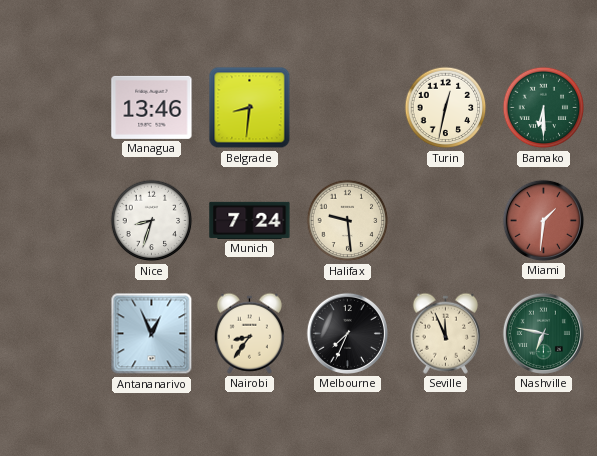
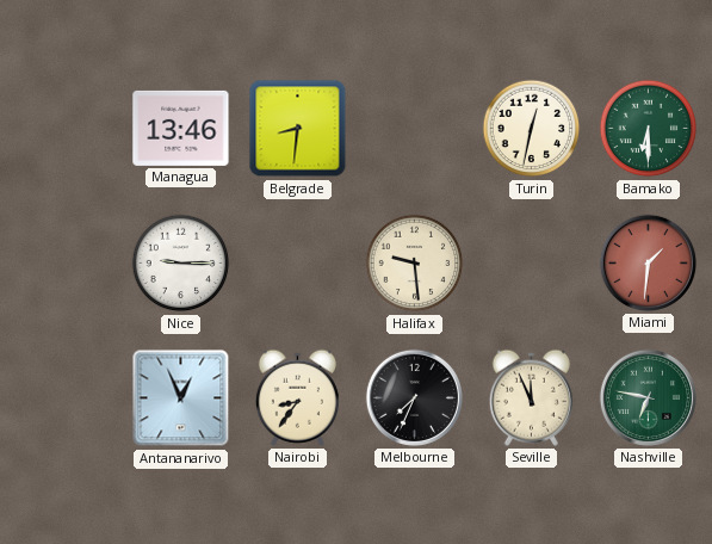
Nice: 8:33 -> 9:15
Munich: 7:24 -> none
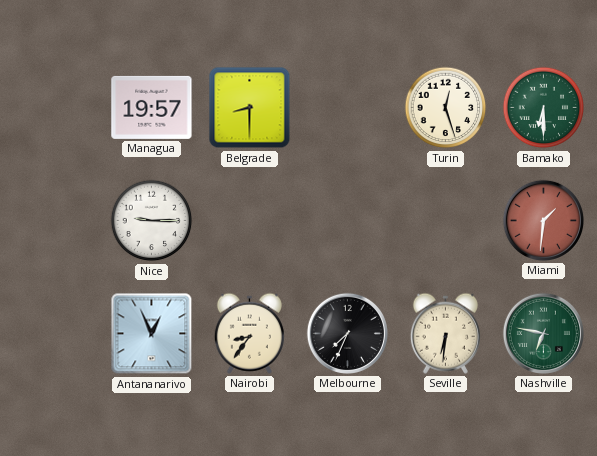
Managua: 13:46 -> 19:57
Belgrade: 8:31 -> 8:30
Turin: 12:32 -> 12:27
Halifax: 9:29 -> none
Seville: 11:56 -> 6:31
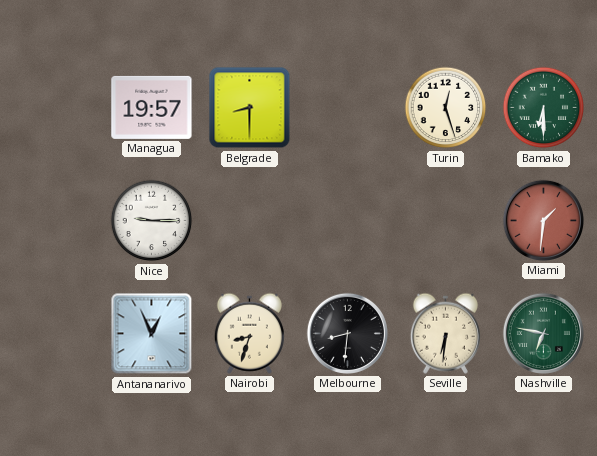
Nairobi: 8:36 -> 8:33
Melbourne: 7:34 -> 8:31
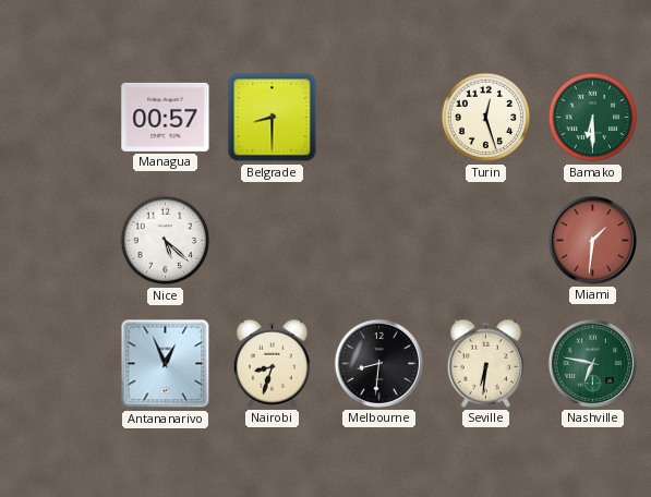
Managua: 19:57 -> 00:57
Nice: 9:15 -> 5:22
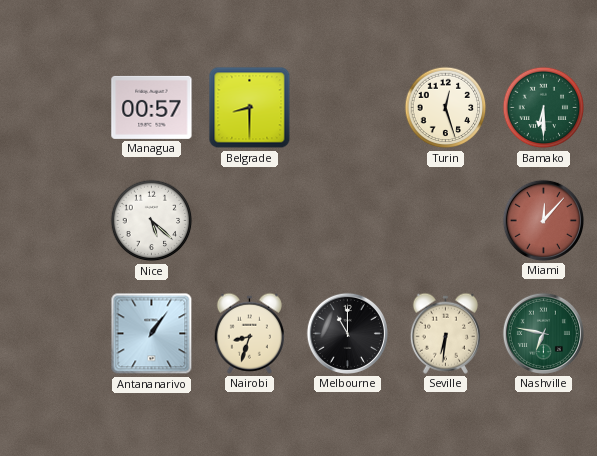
Miami: 1:31 -> 12:07
Antananarivo: 12:56 -> 1:06
Melbourne: 8:31 -> 11:00
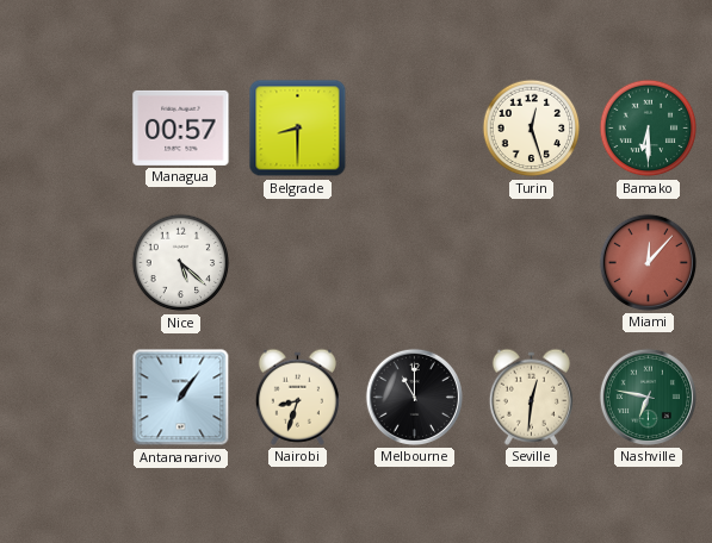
Seville: 6:31 -> 12:31
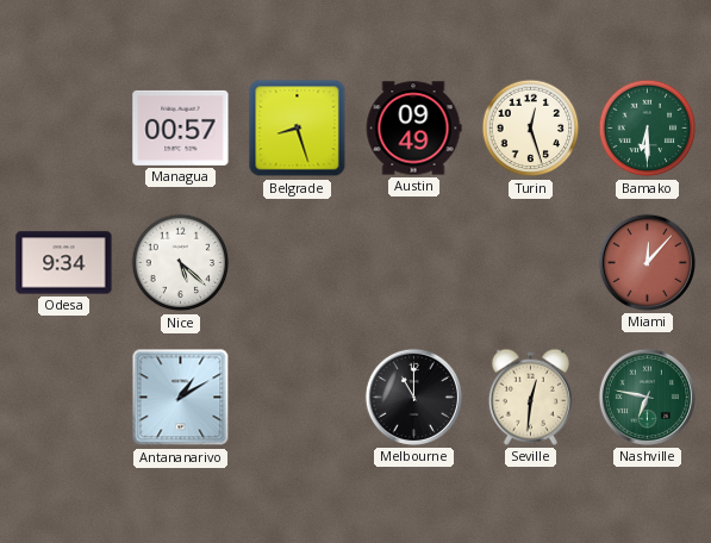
Belgrade: 8:30 -> 8:27
Austin: none -> 09:49
Odesa: none -> 9:34
Antananarivo: 1:06 -> 1:10
Nairobi: 8:33 -> none
